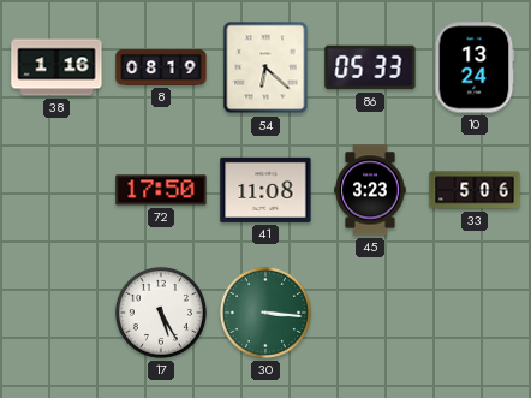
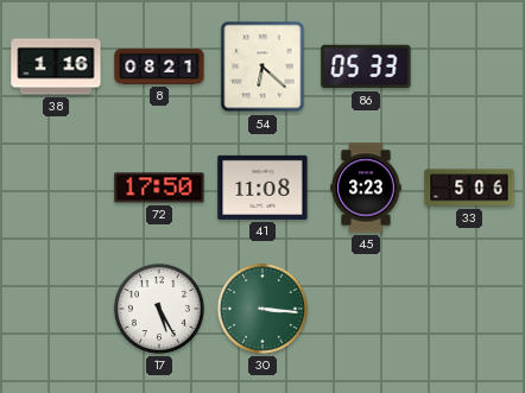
8: 08:19 -> 08:21
10: 13:24 -> none
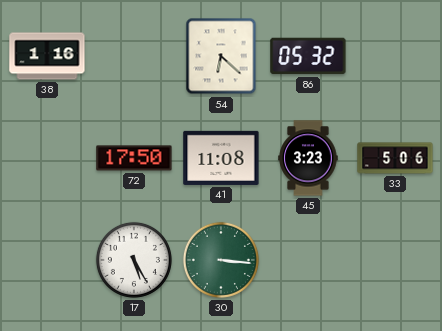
8: 08:21 -> none
86: 05:33 -> 05:32
